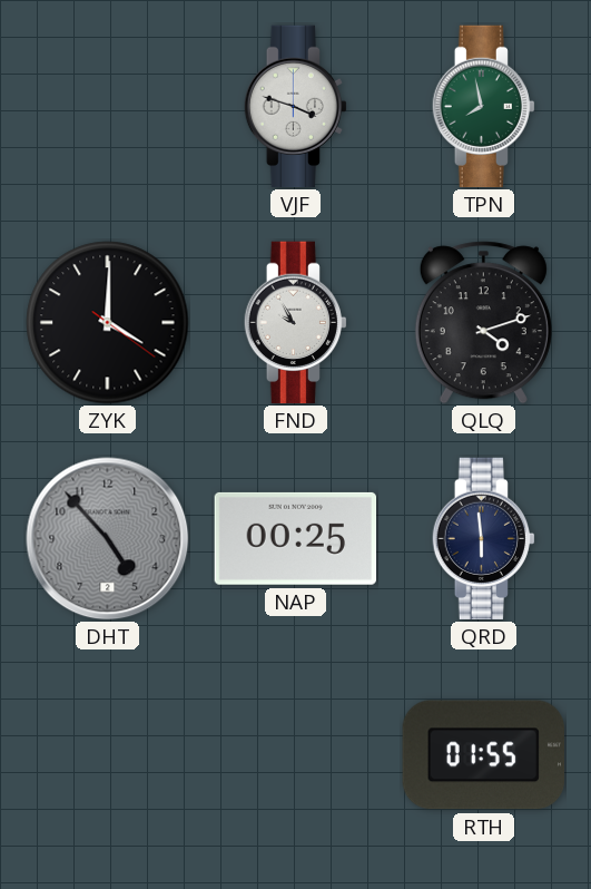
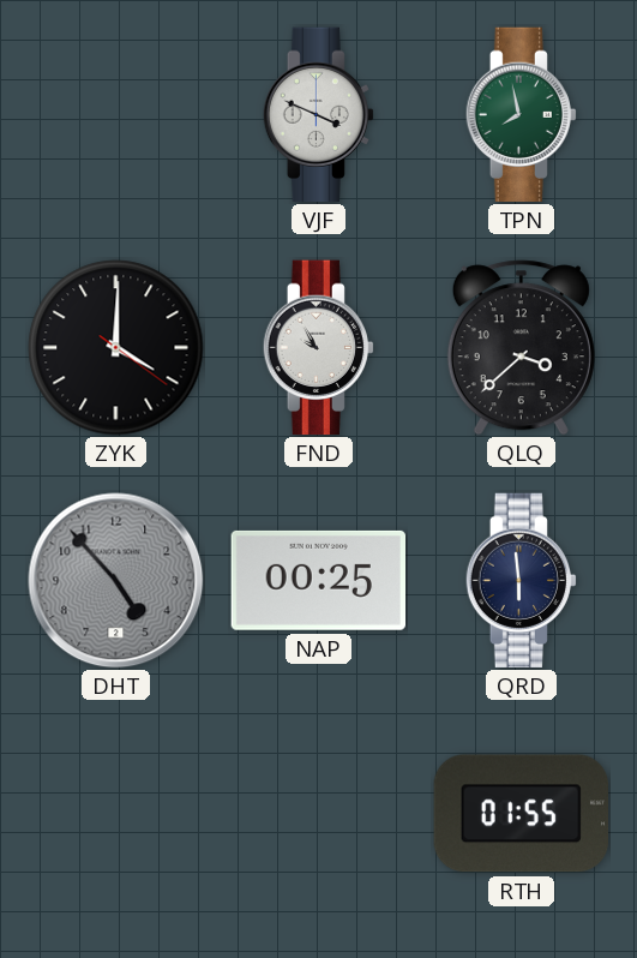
VJF: 3:48 -> 3:49
QLQ: 4:12 -> 3:38
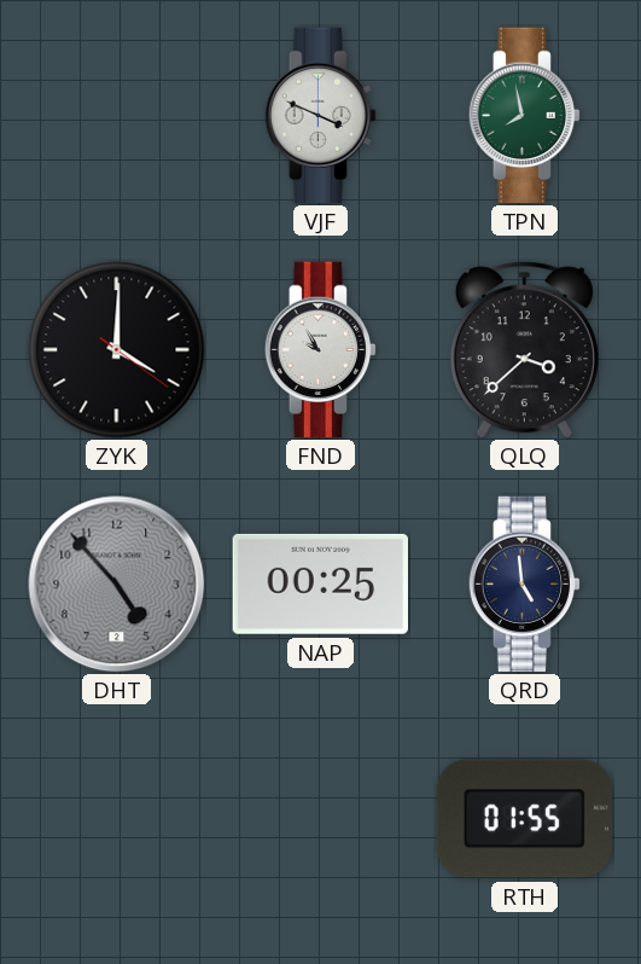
QRD: 5:59 -> 4:59
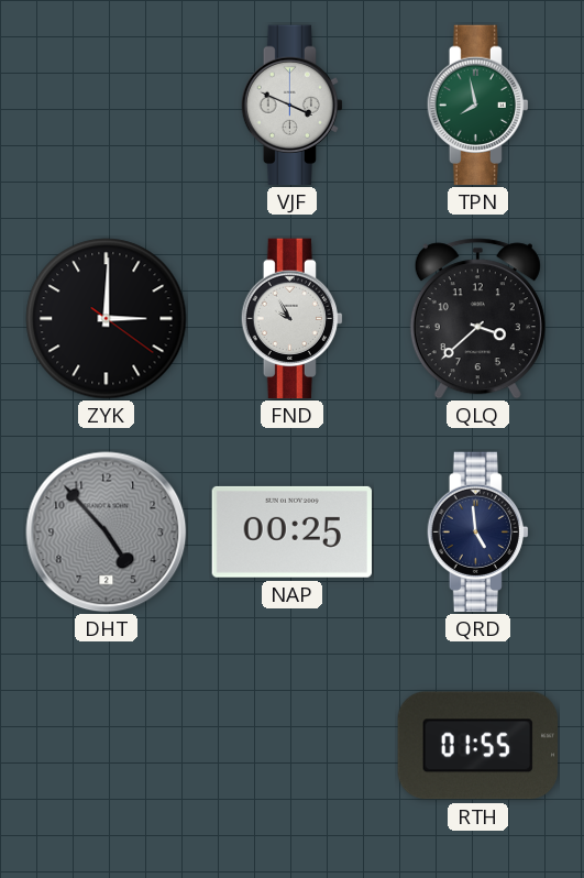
ZYK: 4:00 -> 3:00
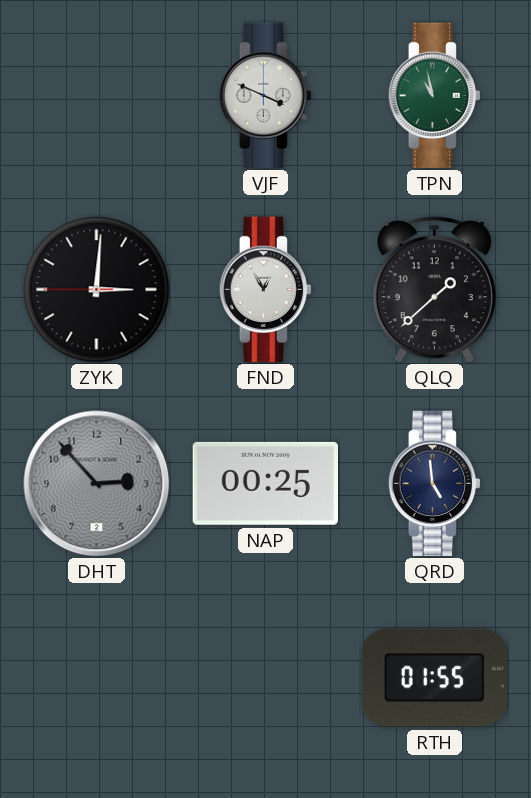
TPN: 7:58 -> 10:58
ZYK: 3:00:21 -> 3:00:45
FND: 9:55 -> 12:55
QLQ: 3:38 -> 1:38
DHT: 4:53 -> 2:53
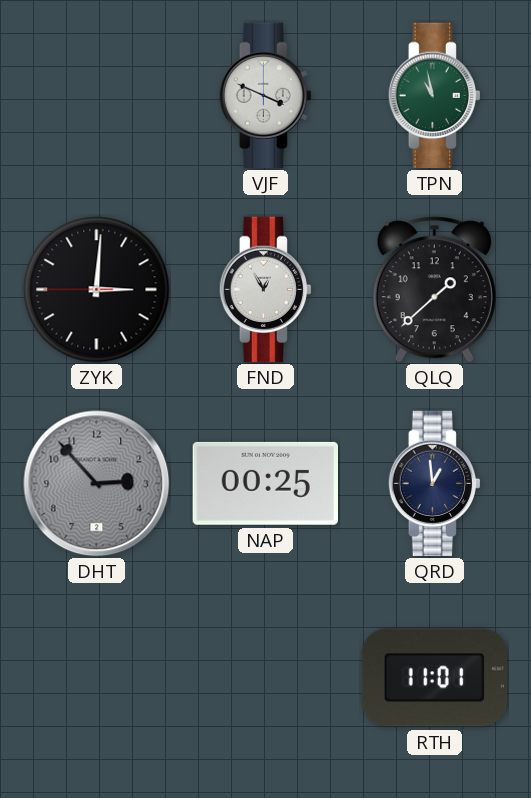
QRD: 4:59 -> 12:59
RTH: 01:55 -> 11:01
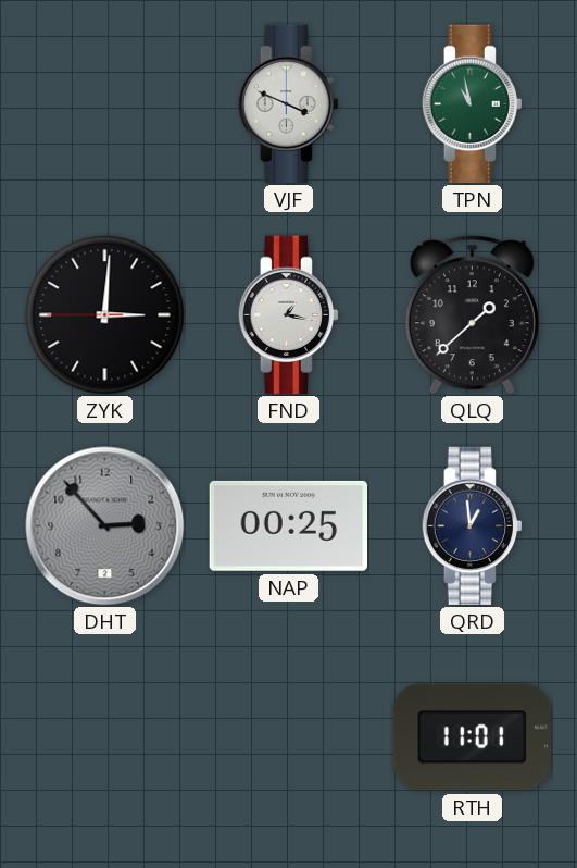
FND: 12:55 -> 1:17
